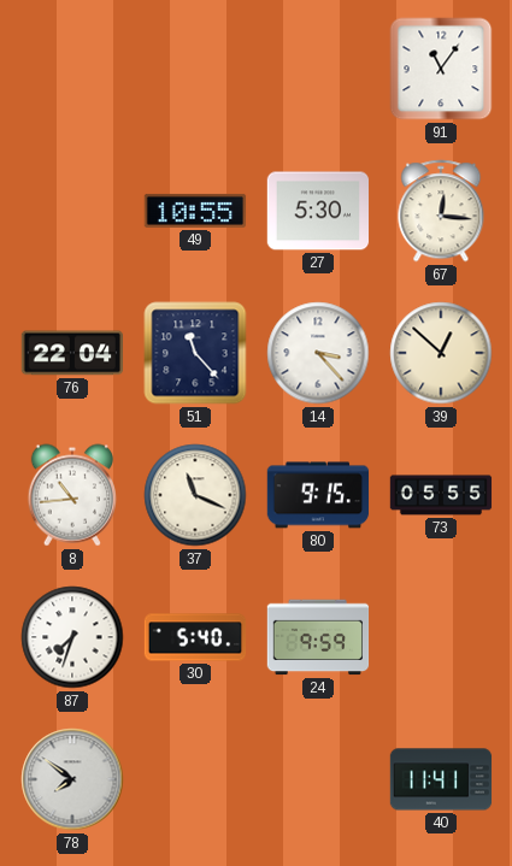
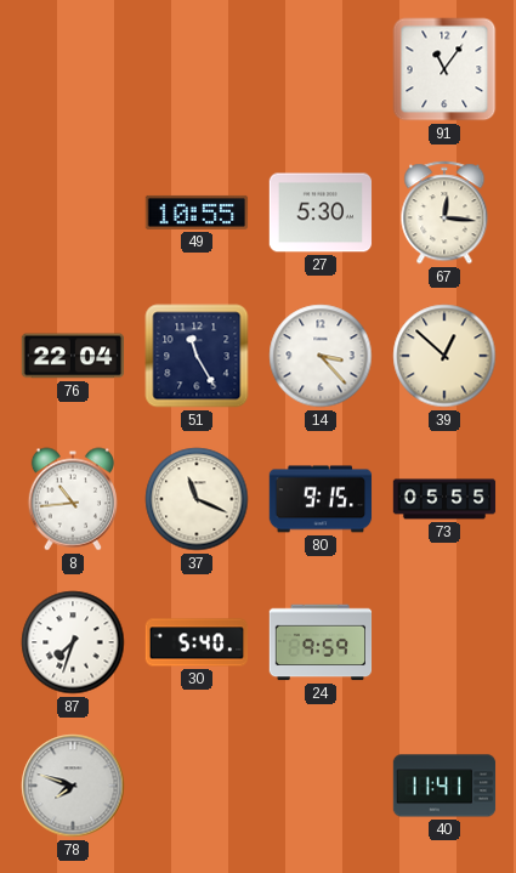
51: 11:23 -> 11:25
78: 7:51 -> 7:48
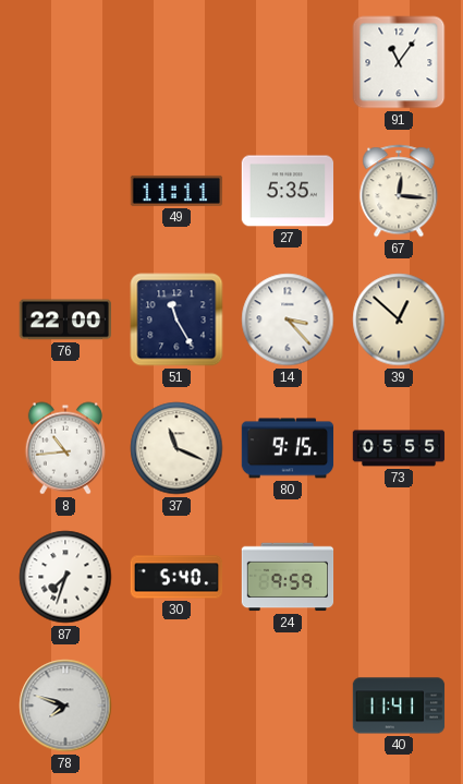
49: 10:55 -> 11:11
27: 5:30 -> 5:35
76: 22:04 -> 22:00
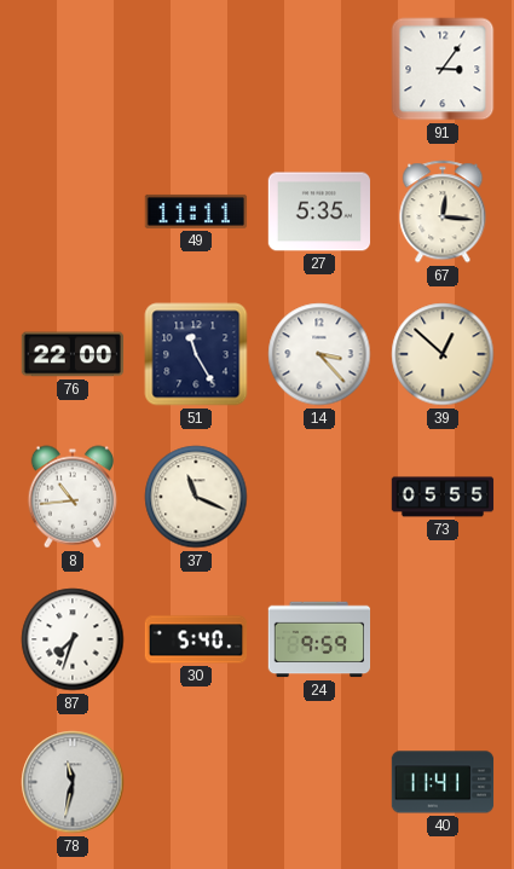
91: 11:06 -> 3:06
80: 9:15 -> none
78: 7:48 -> 11:32
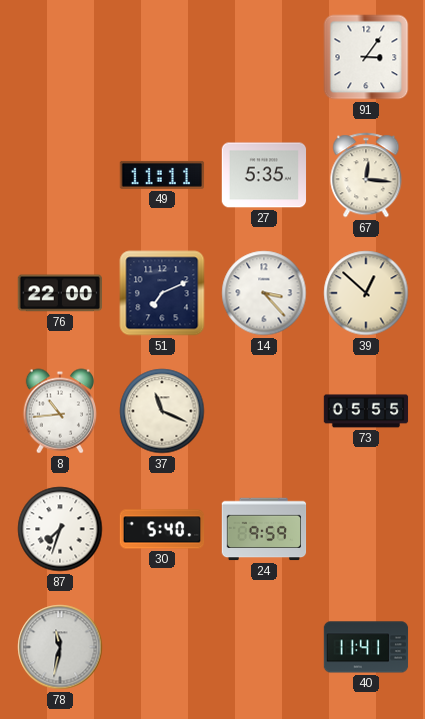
51: 11:25 -> 7:11
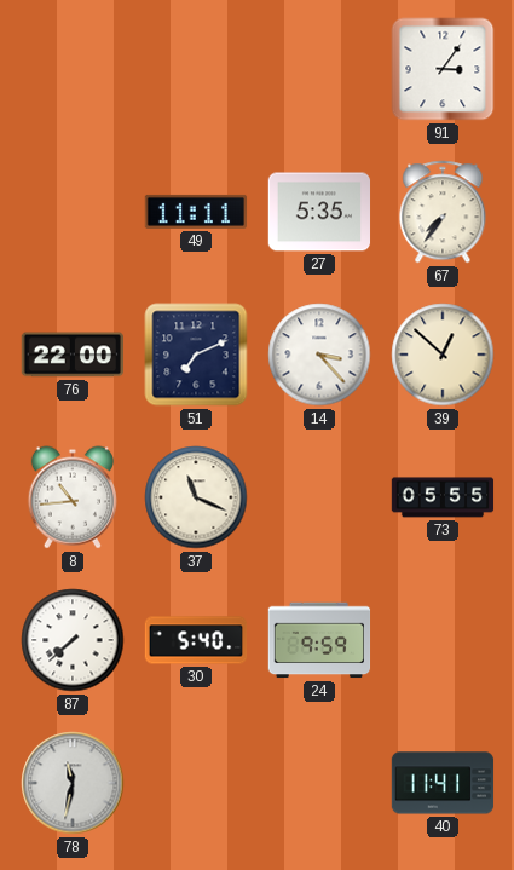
67: 12:16 -> 7:36
87: 7:33 -> 7:38
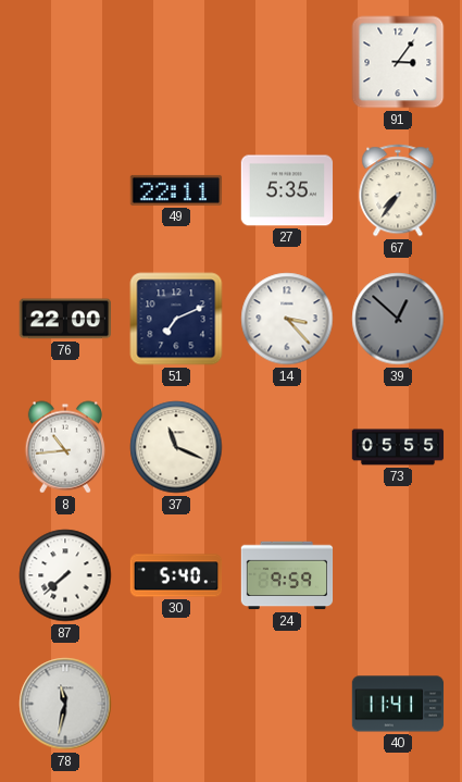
49: 11:11 -> 22:11
39 dial: cream -> grey
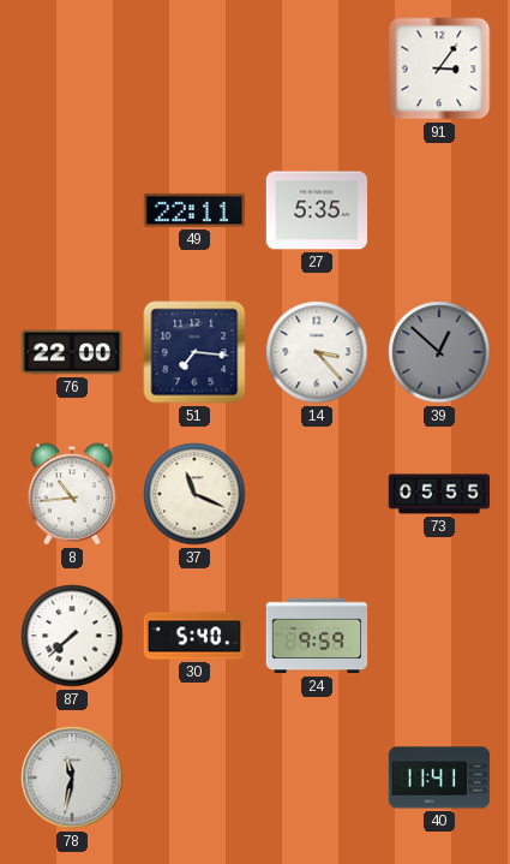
67: 7:36 -> none
51: 7:11 -> 7:16
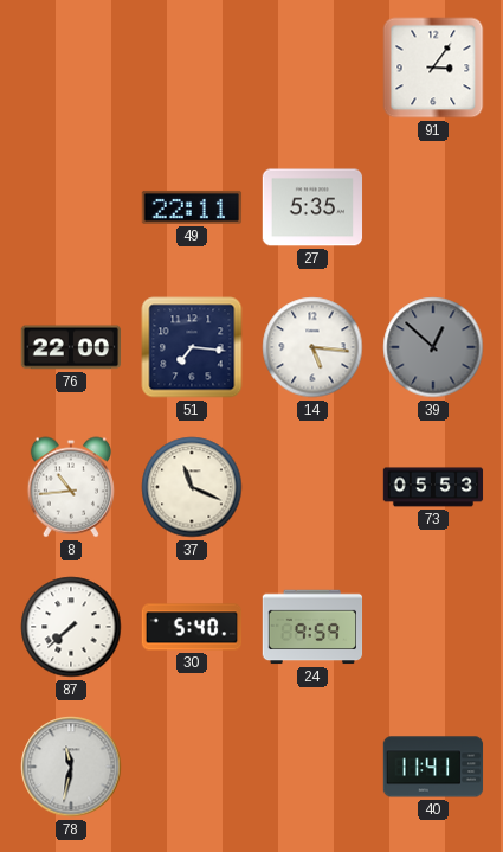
14: 3:23 -> 5:16
73: 05:55 -> 05:53
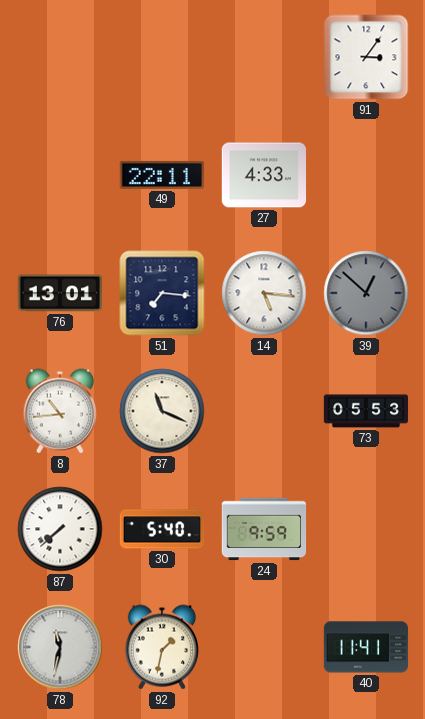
27: 5:35 -> 4:33
76: 22:00 -> 13:01
92: none -> 1:32
